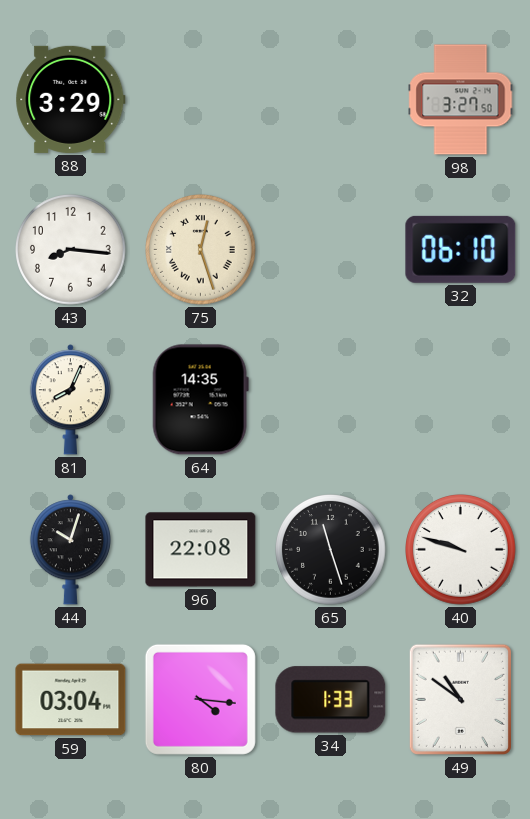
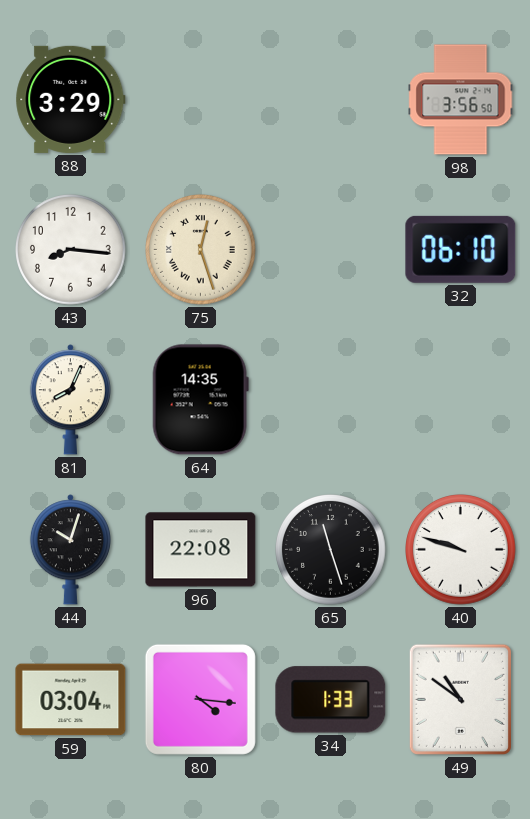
98: 3:27 -> 3:56
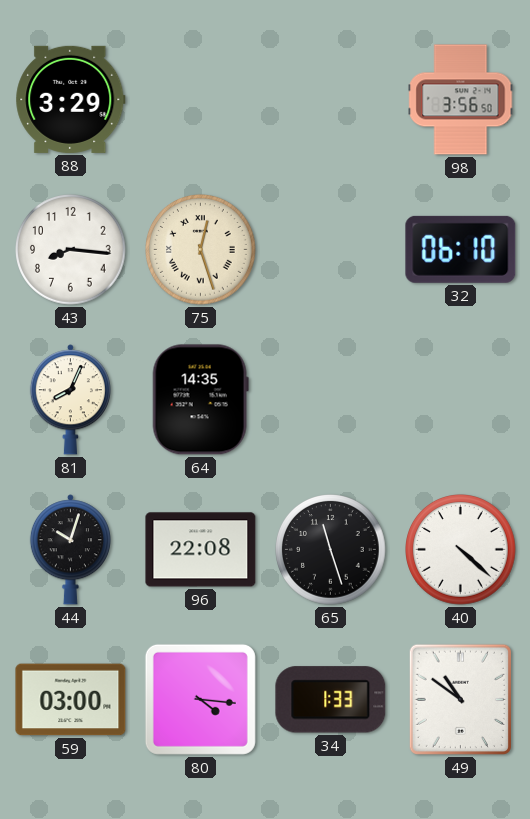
40: 9:48 -> 4:22
59: 03:04 -> 03:00
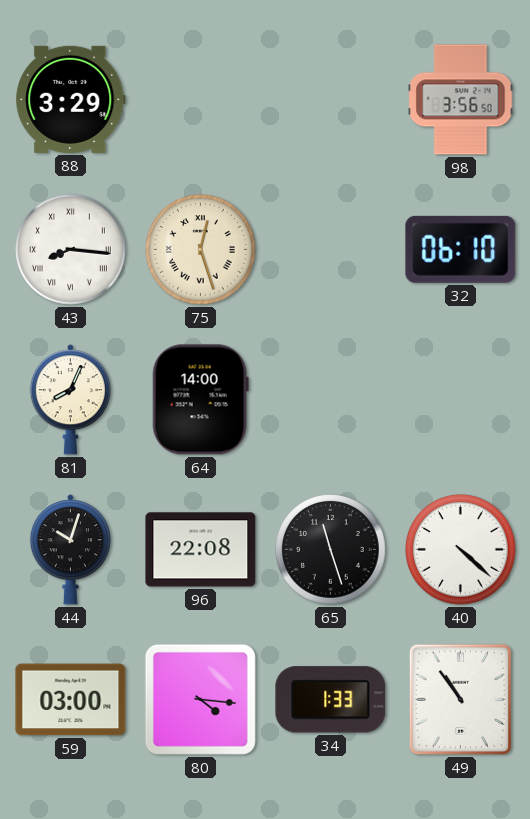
43 numerals: Arabic -> Roman
64: 14:35 -> 14:00
49: 10:51 -> 10:54
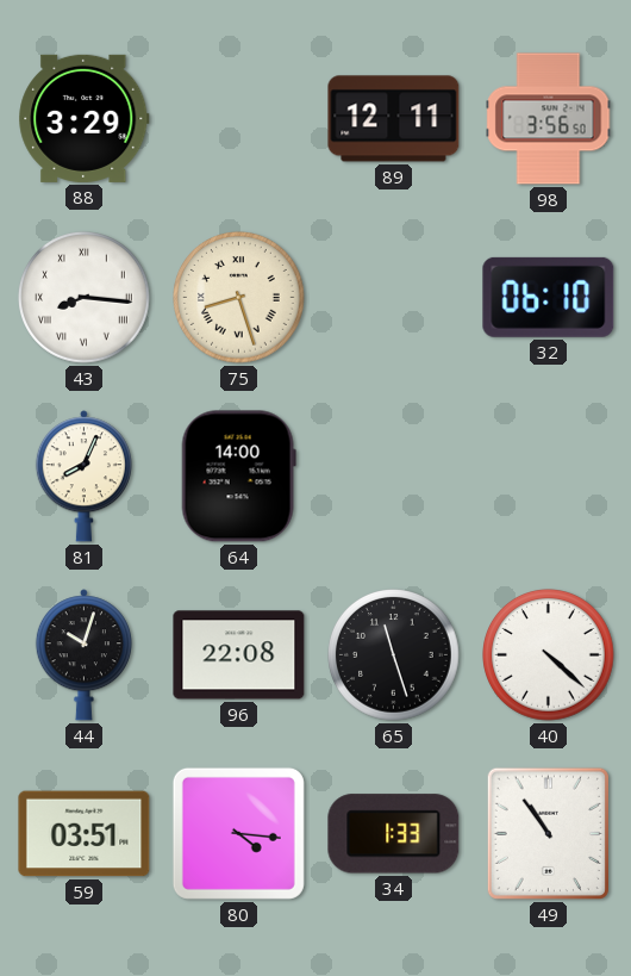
89: none -> 12:11
75: 12:27 -> 8:27
59: 03:00 -> 03:51
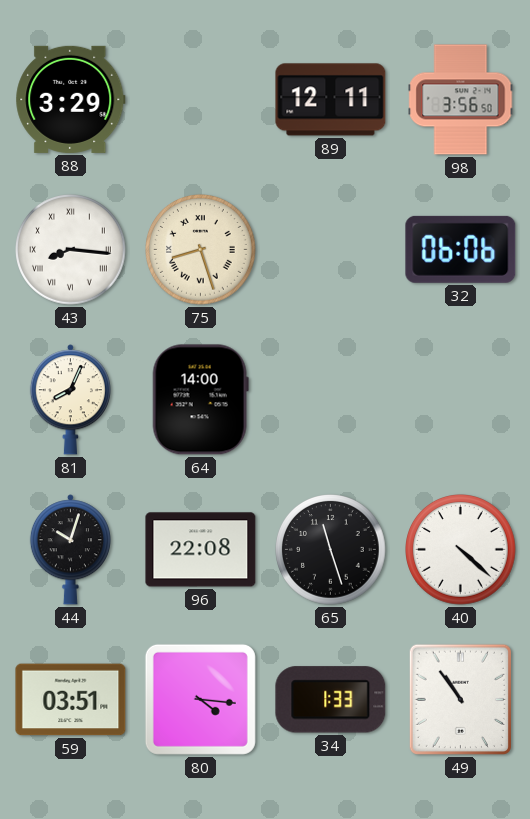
32: 06:10 -> 06:06
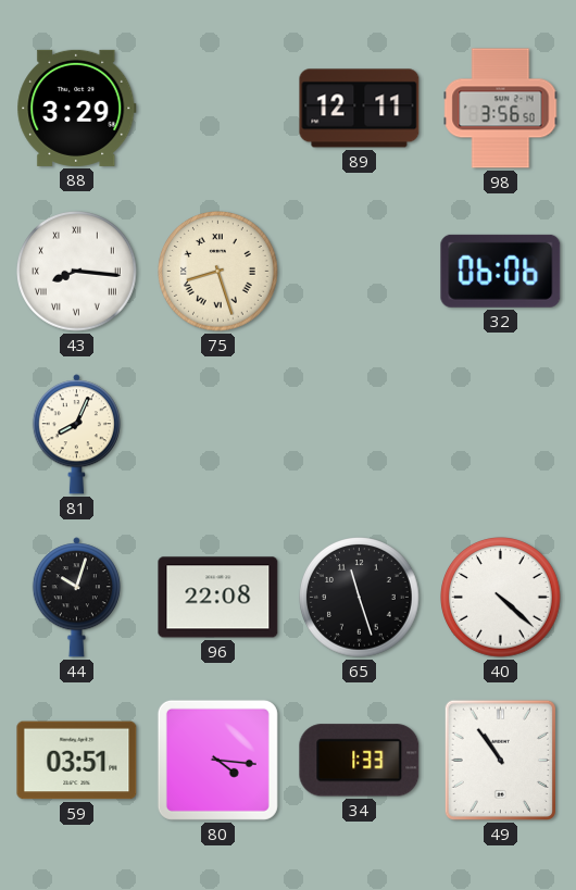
64: 14:00 -> none
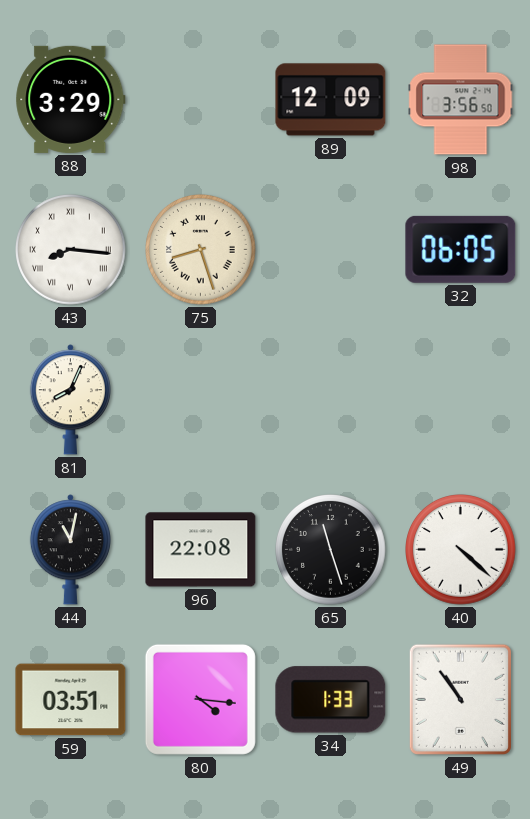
89: 12:11 -> 12:09
32: 06:06 -> 06:05
44: 10:03 -> 11:02
